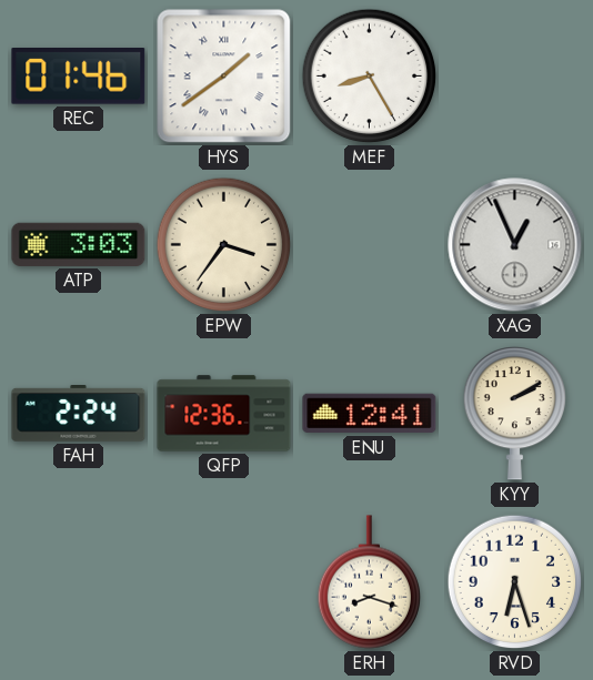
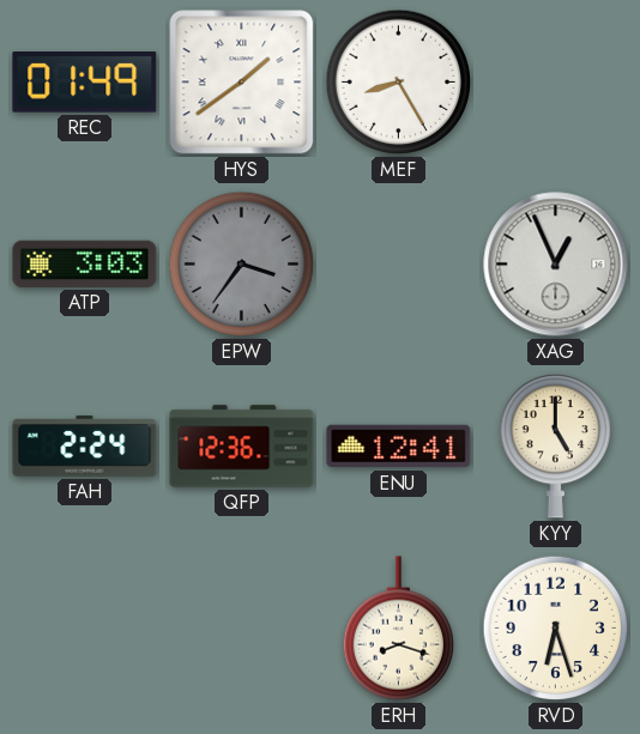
REC: 01:46 -> 01:49
EPW dial: cream -> grey
KYY: 2:10 -> 5:00
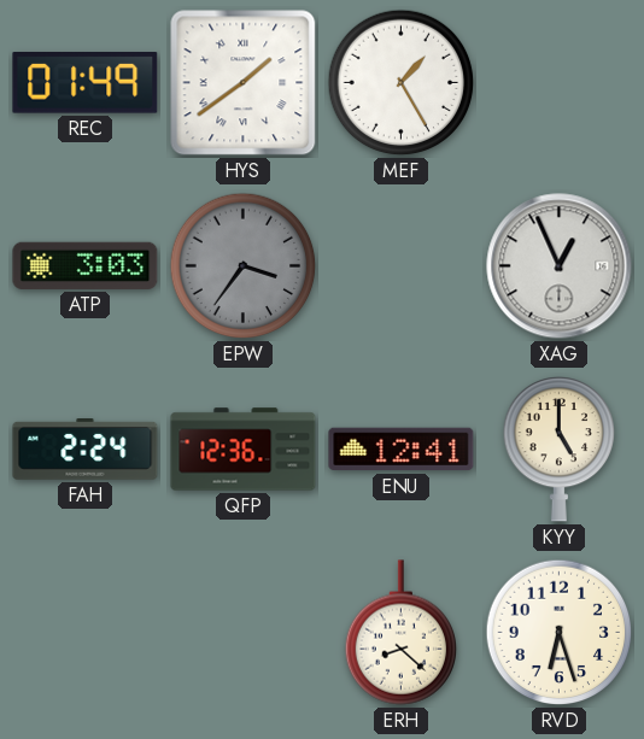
MEF: 8:25 -> 1:25
ERH: 8:18 -> 8:22
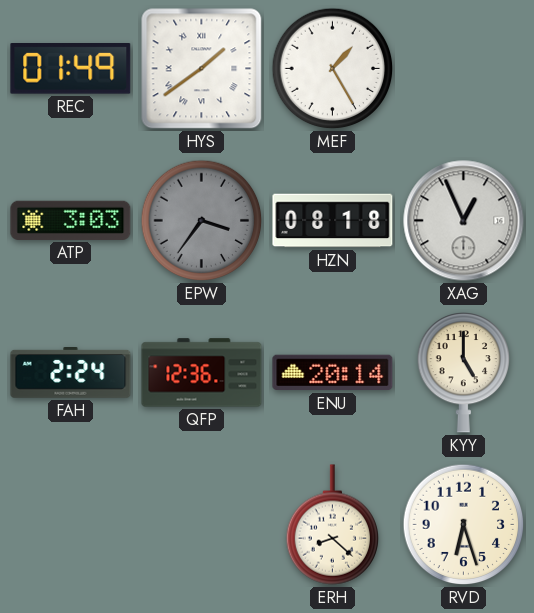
HZN: none -> 08:18
ENU: 12:41 -> 20:14
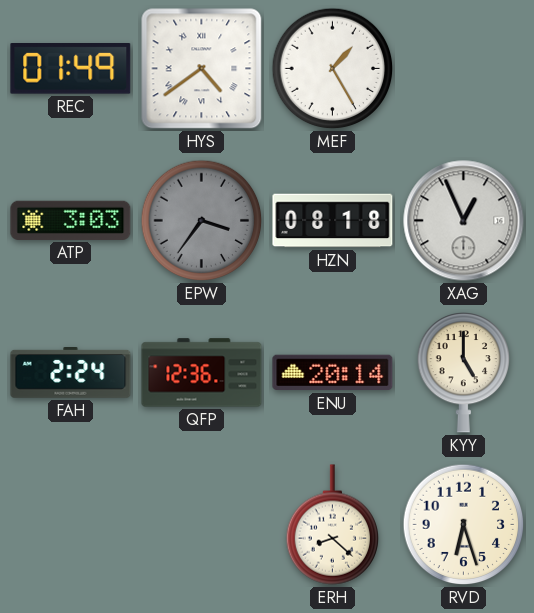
HYS: 1:39 -> 4:39
